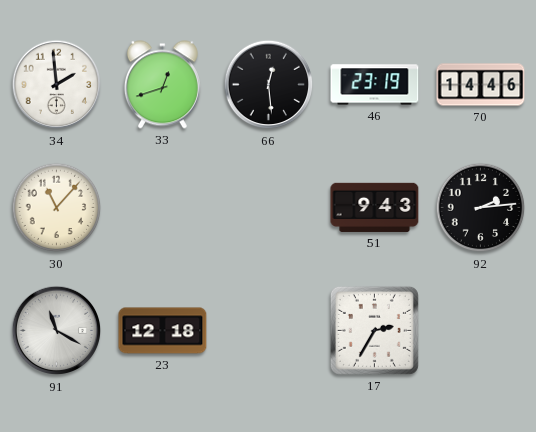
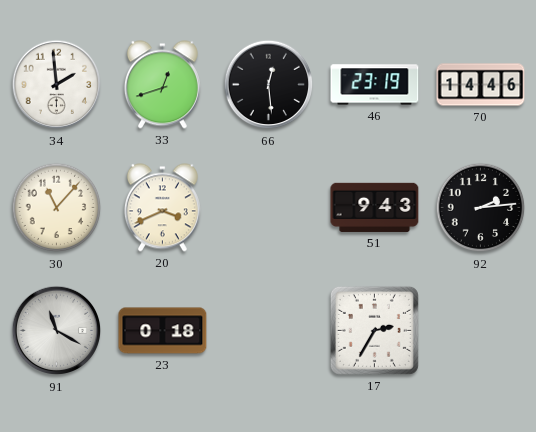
20: none -> 3:41
23: 12:18 -> 0:18
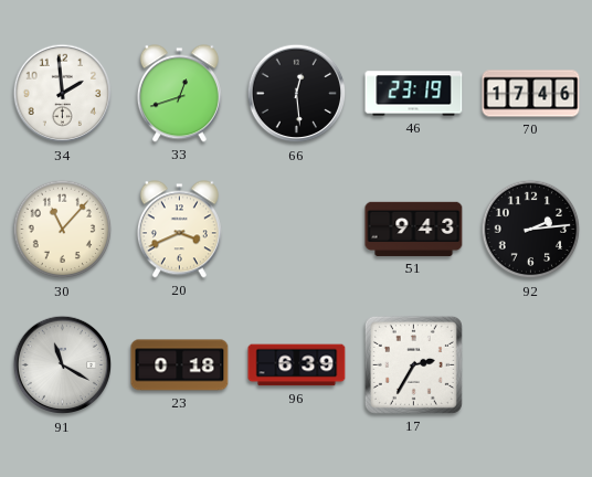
70: 14:46 -> 17:46
96: none -> 6:39
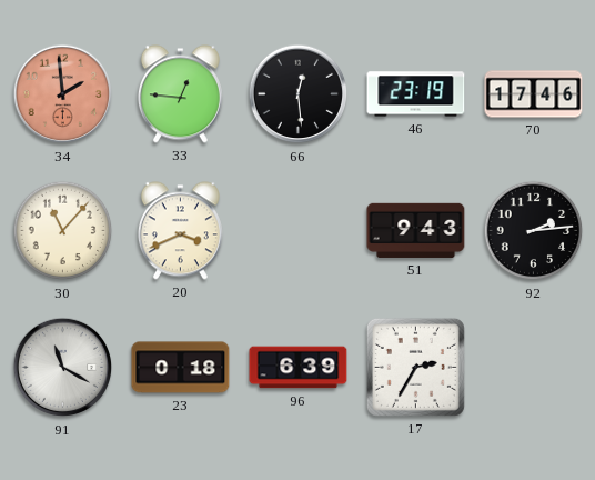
34 dial: white -> salmon
33: 12:42 -> 12:46
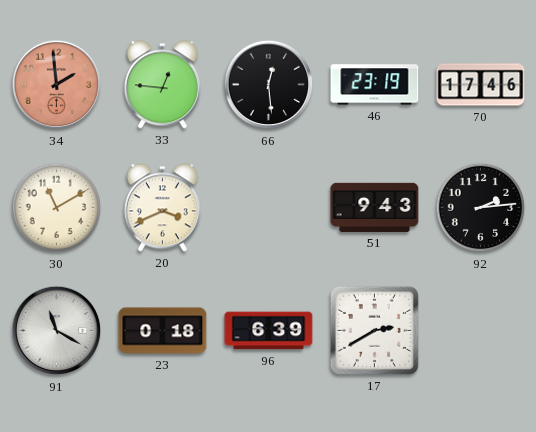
30: 11:07 -> 11:10
17: 2:35 -> 2:40
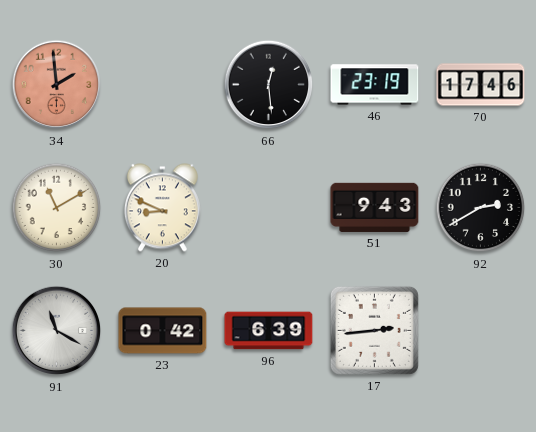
33: 12:46 -> none
20: 3:41 -> 8:49
92: 2:14 -> 2:40
23: 0:18 -> 0:42
17: 2:40 -> 2:44
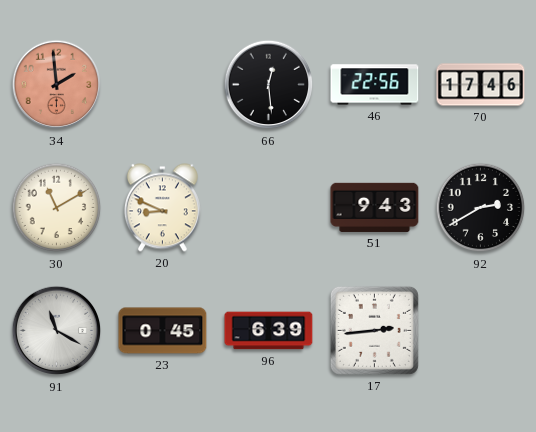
46: 23:19 -> 22:56
23: 0:42 -> 0:45
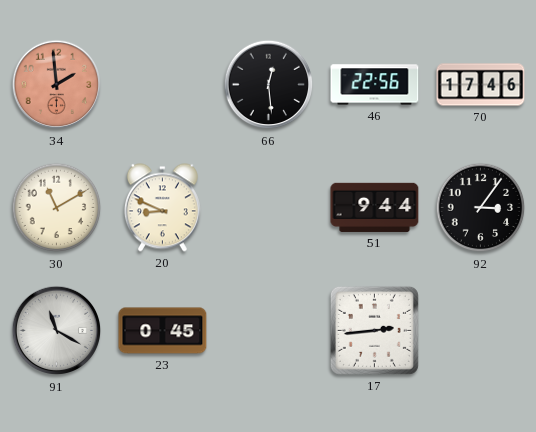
51: 9:43 -> 9:44
92: 2:40 -> 3:06
96: 6:39 -> none
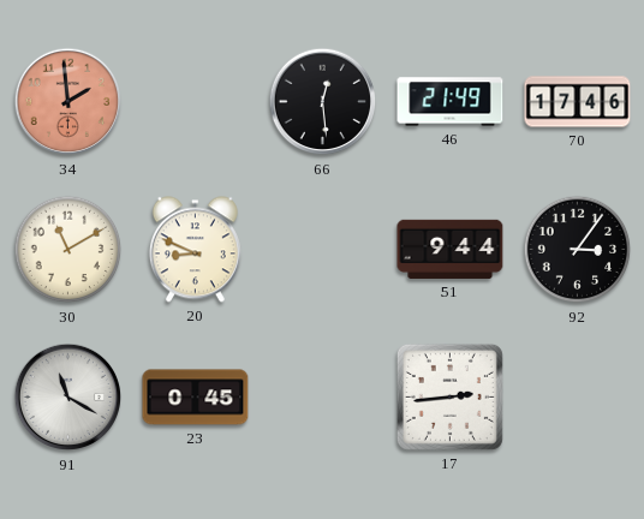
46: 22:56 -> 21:49
